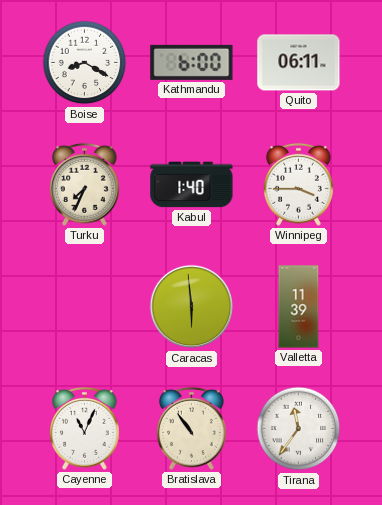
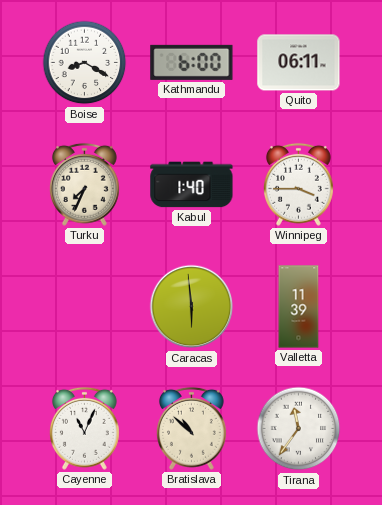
Bratislava: 10:54 -> 10:52
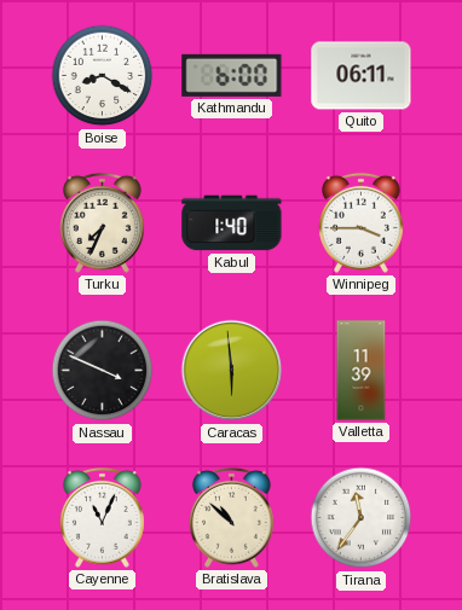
Nassau: none -> 3:49
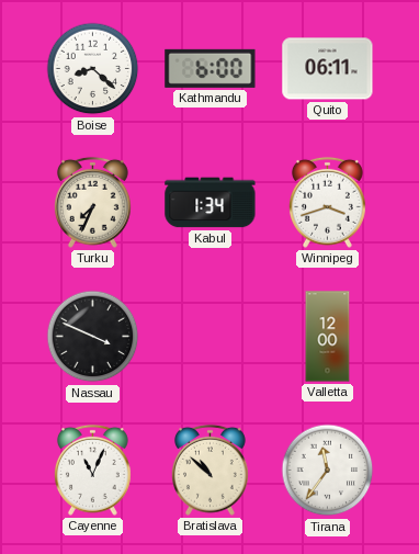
Boise: 8:20 -> 8:22
Kabul: 1:40 -> 1:34
Winnipeg: 3:45 -> 3:42
Caracas: 5:59 -> none
Valletta: 11:39 -> 12:00
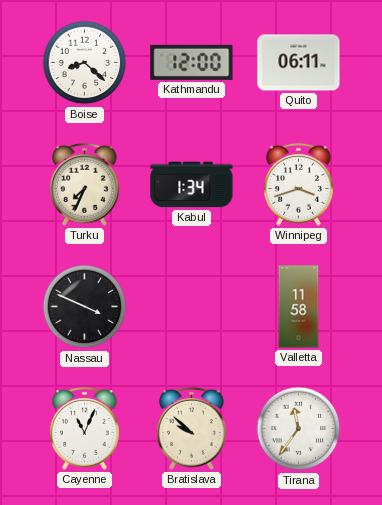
Kathmandu: 6:00 -> 12:00
Valletta: 12:00 -> 11:58
Bratislava: 10:52 -> 9:52
